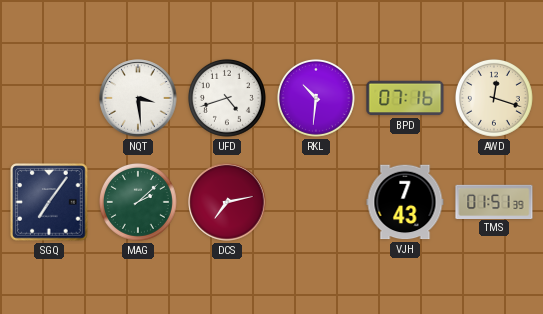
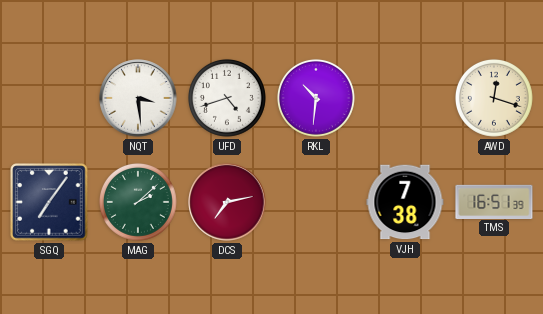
BPD: 07:16 -> none
VJH: 7:43 -> 7:38
TMS: 01:51 -> 16:51
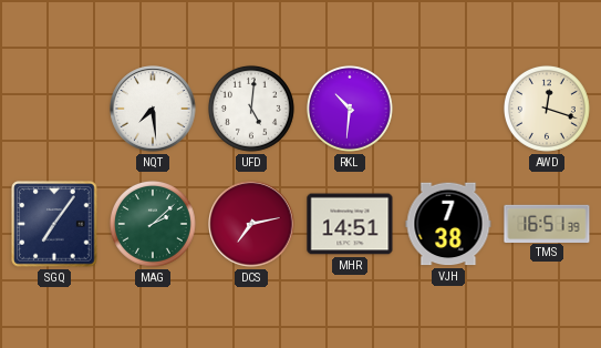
NQT: 3:29 -> 7:29
UFD: 4:42 -> 5:01
MHR: none -> 14:51
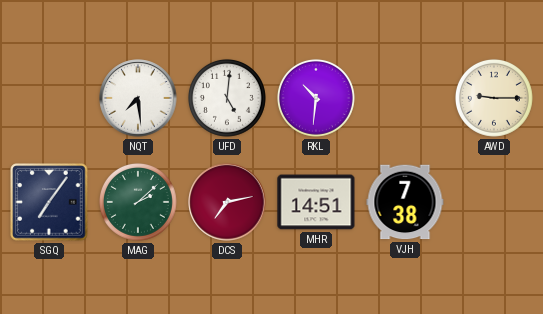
AWD: 12:18 -> 9:15
TMS: 16:51 -> none
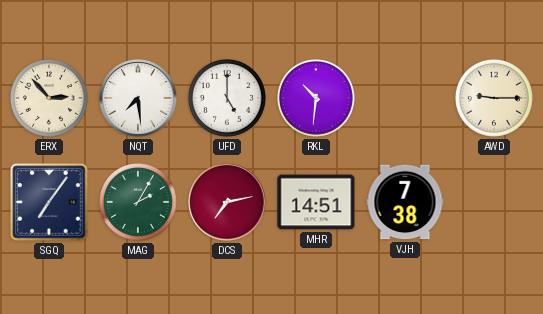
ERX: none -> 2:53
UFD: 5:01 -> 5:00
MAG: 2:08 -> 2:05
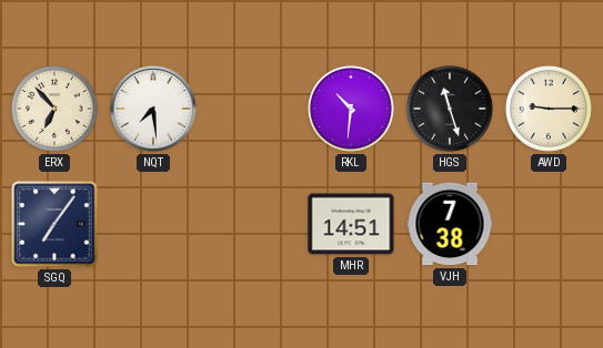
ERX: 2:53 -> 6:53
UFD: 5:00 -> none
HGS: none -> 11:27
MAG: 2:05 -> none
DCS: 7:13 -> none
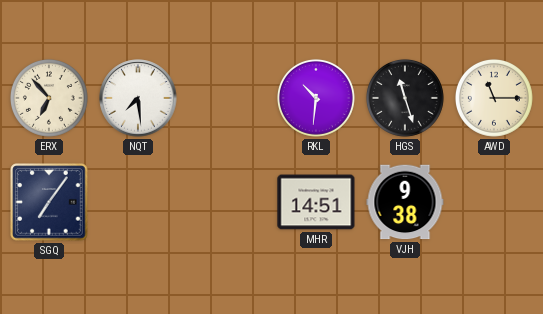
AWD: 9:15 -> 11:15
VJH: 7:38 -> 9:38
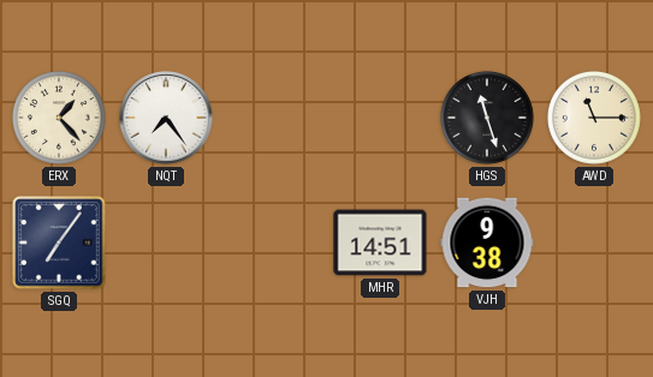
ERX: 6:53 -> 1:23
NQT: 7:29 -> 7:24
RKL: 10:31 -> none
